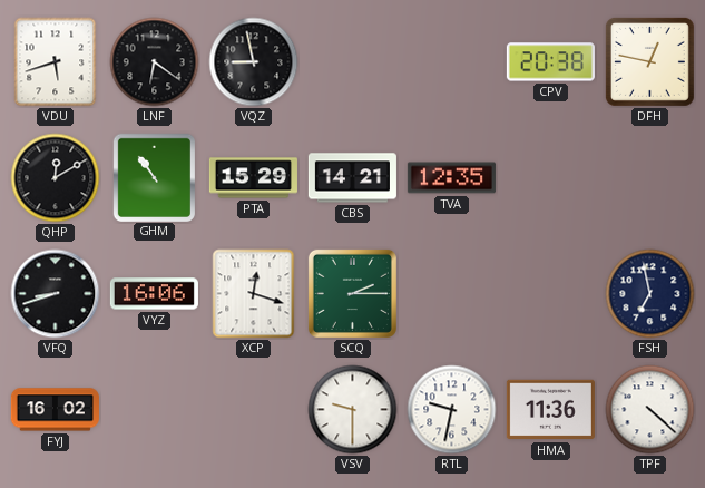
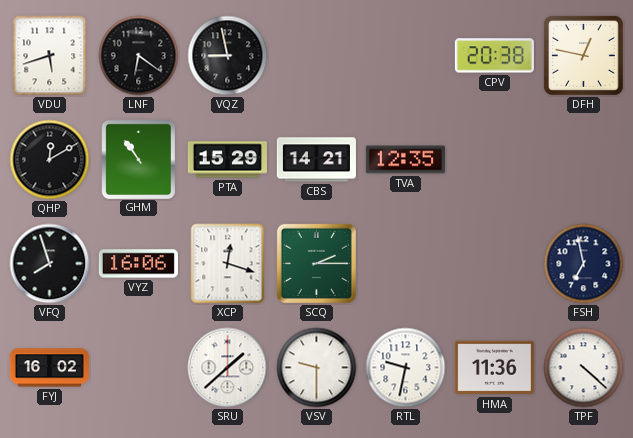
VFQ: 8:42 -> 7:57
SRU: none -> 1:38
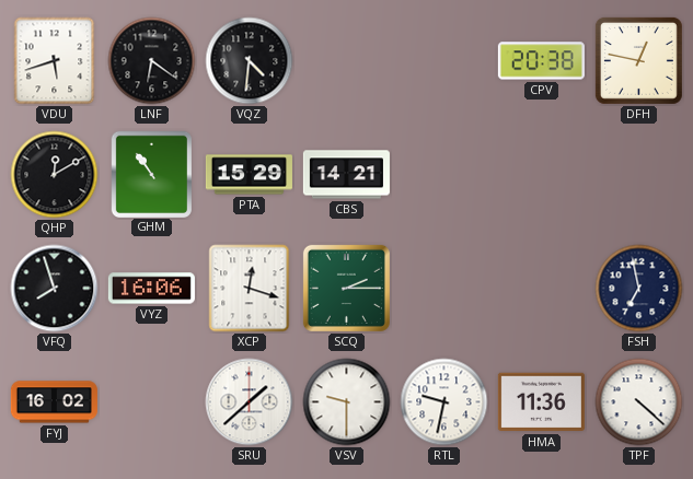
VQZ: 8:58 -> 4:31
TVA: 12:35 -> none
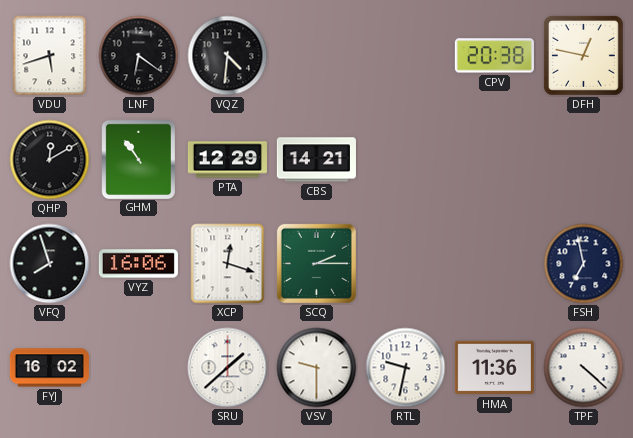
PTA: 15:29 -> 12:29
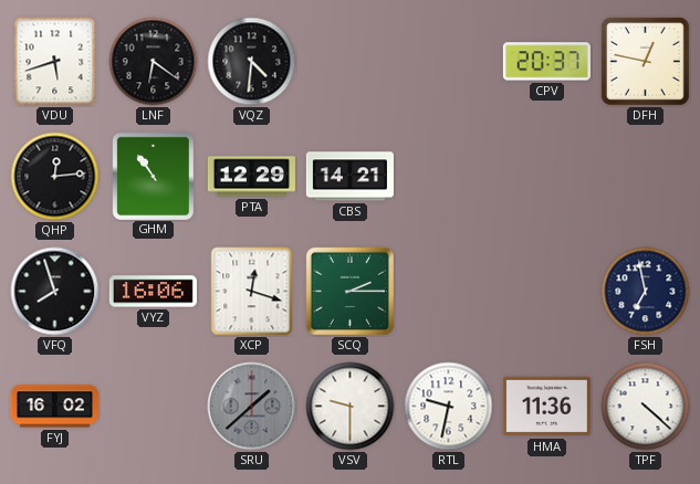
CPV: 20:38 -> 20:37
QHP: 12:10 -> 12:14
SRU dial: white -> grey
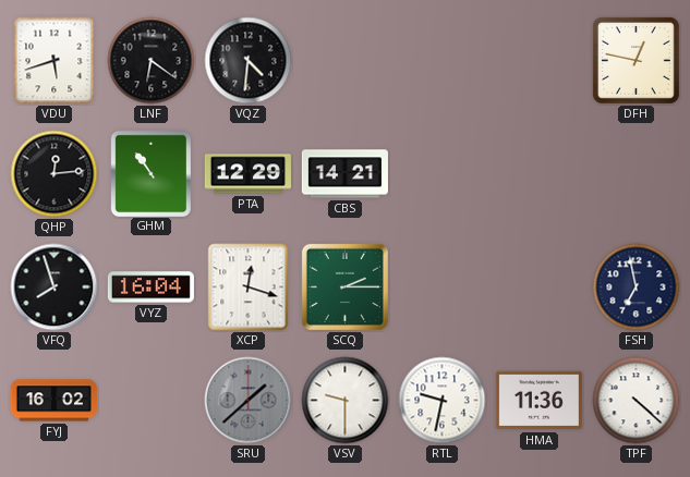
CPV: 20:37 -> none
VYZ: 16:06 -> 16:04
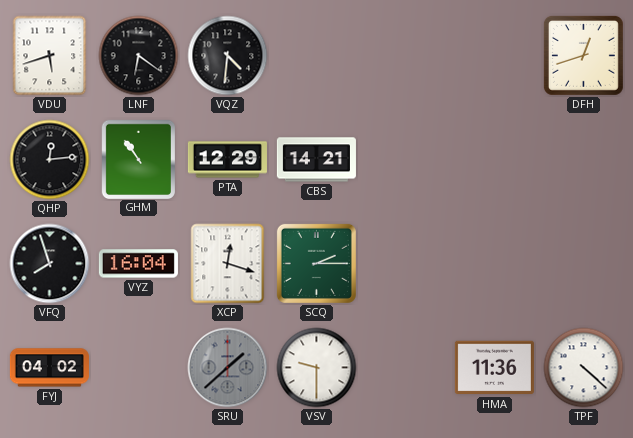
DFH: 12:47 -> 12:42
FSH: 6:58 -> none
FYJ: 16:02 -> 04:02
RTL: 9:32 -> none
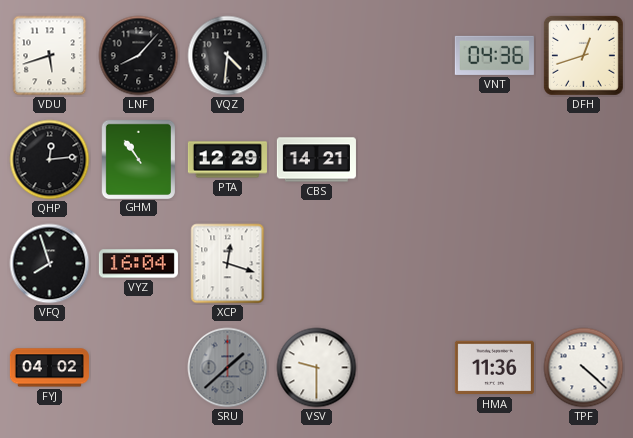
LNF: 6:21 -> 8:07
VNT: none -> 04:36
SCQ: 2:15 -> none
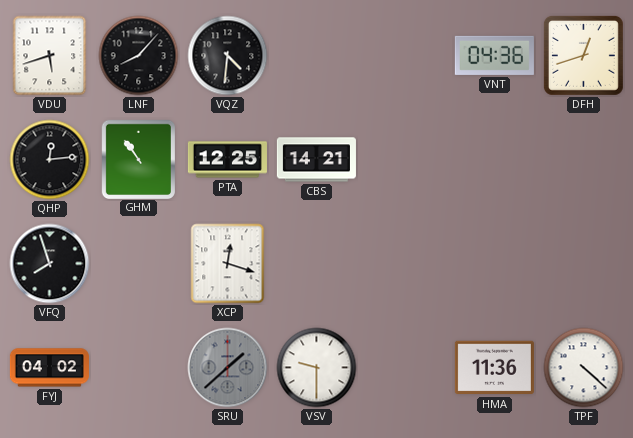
PTA: 12:29 -> 12:25
VYZ: 16:04 -> none
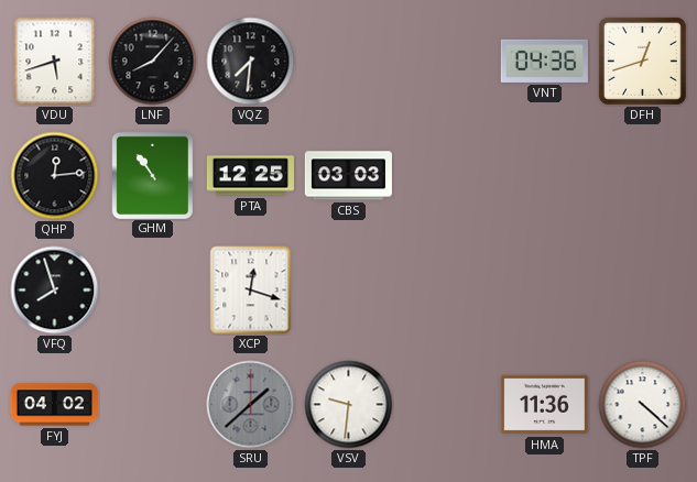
VQZ: 4:31 -> 7:31
CBS: 14:21 -> 03:03
VSV: 9:30 -> 9:31
